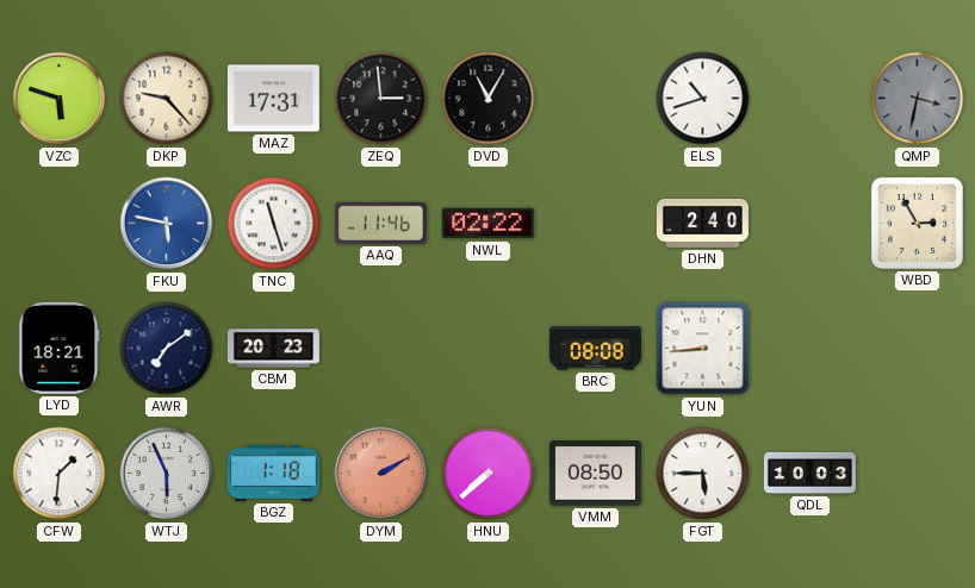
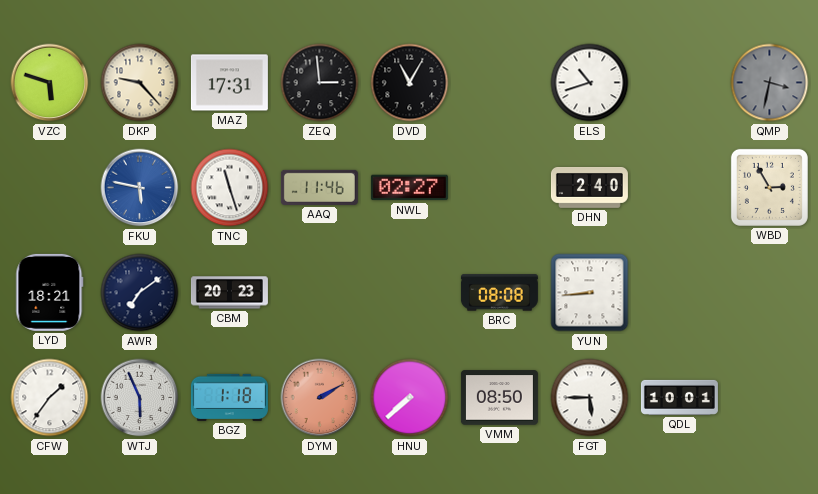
NWL: 02:22 -> 02:27
CFW: 1:31 -> 1:36
QDL: 10:03 -> 10:01
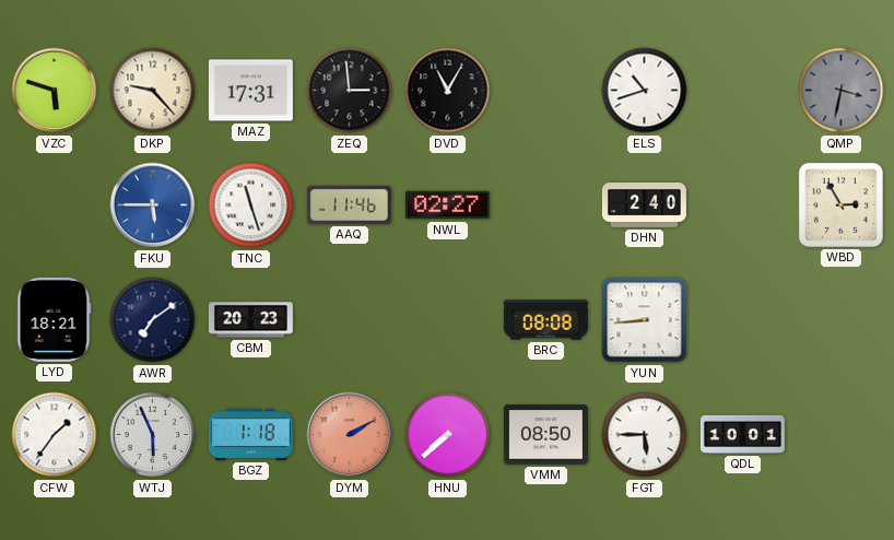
FKU: 5:47 -> 5:45
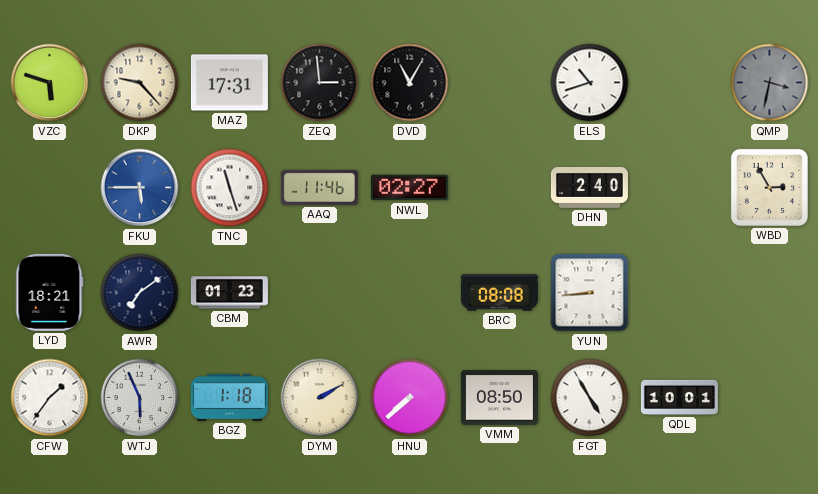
CBM: 20:23 -> 01:23
DYM dial: salmon -> cream
FGT: 5:45 -> 4:55
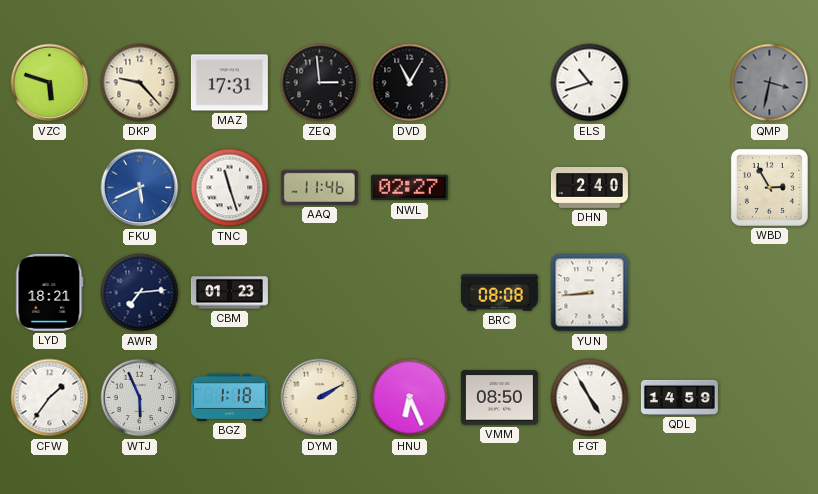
FKU: 5:45 -> 5:41
AWR: 7:09 -> 7:14
HNU: 7:38 -> 6:26
QDL: 10:01 -> 14:59
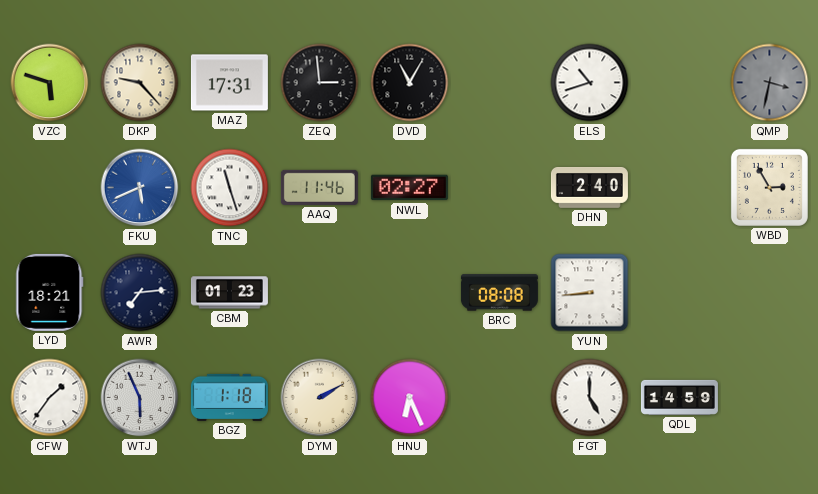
VMM: 08:50 -> none
FGT: 4:55 -> 5:00
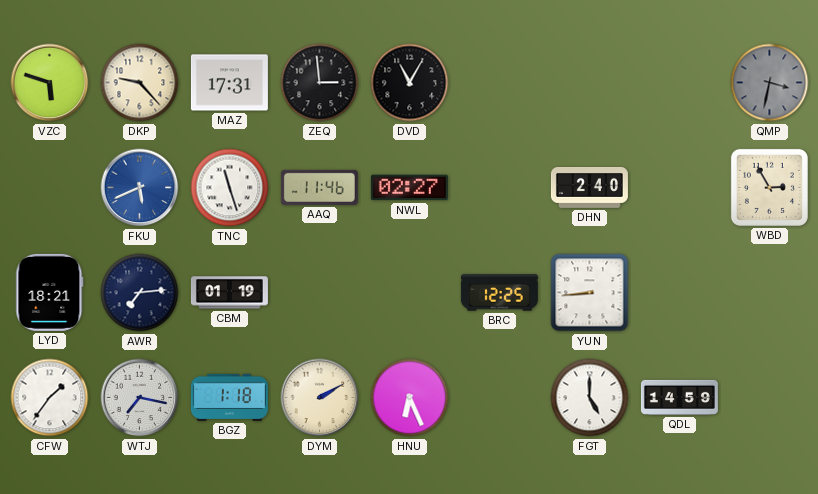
ELS: 10:42 -> none
CBM: 01:23 -> 01:19
BRC: 08:08 -> 12:25
WTJ: 5:56 -> 7:17
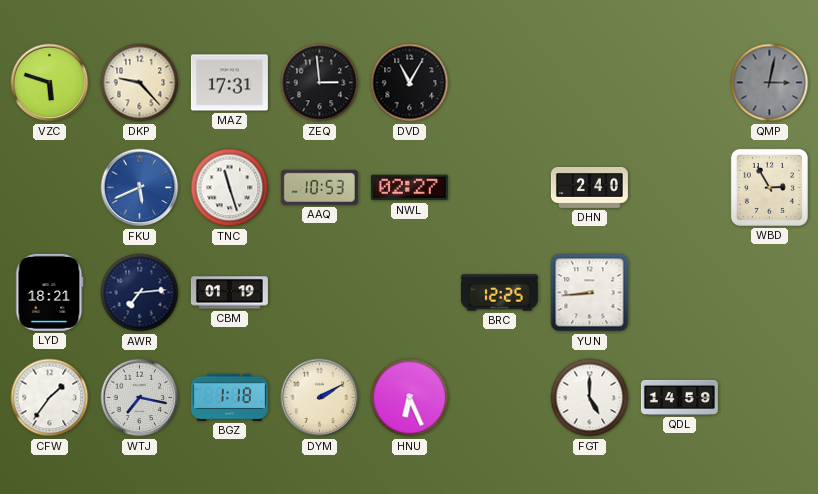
QMP: 3:32 -> 3:02
AAQ: 11:46 -> 10:53
